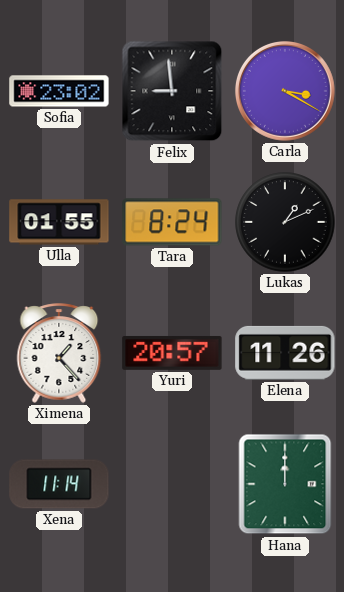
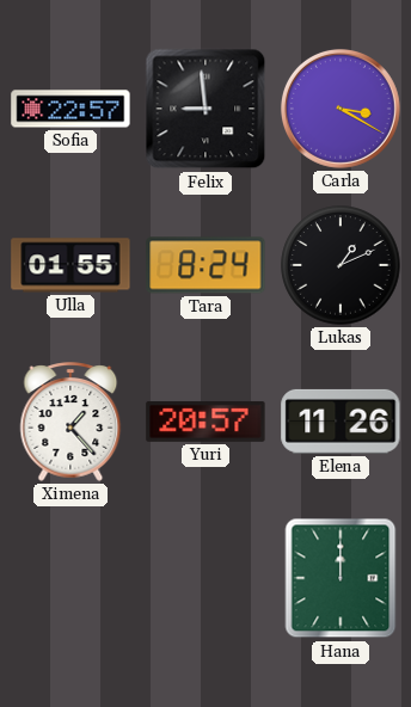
Sofia: 23:02 -> 22:57
Xena: 11:14 -> none
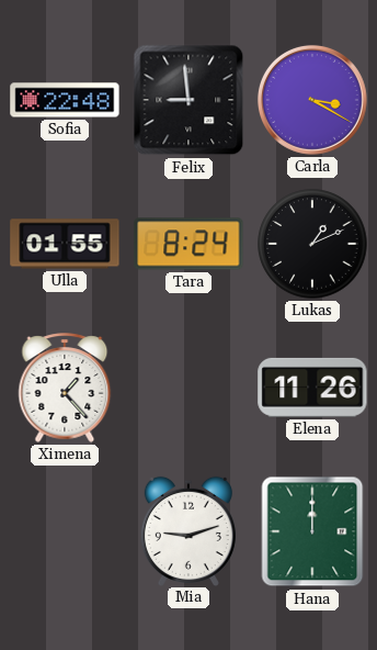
Sofia: 22:57 -> 22:48
Yuri: 20:57 -> none
Mia: none -> 9:12
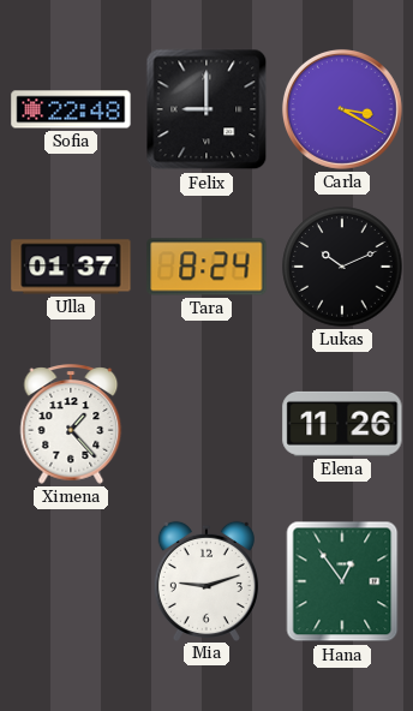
Felix: 8:59 -> 9:00
Ulla: 01:55 -> 01:37
Lukas: 1:11 -> 10:11
Hana: 12:00 -> 12:54
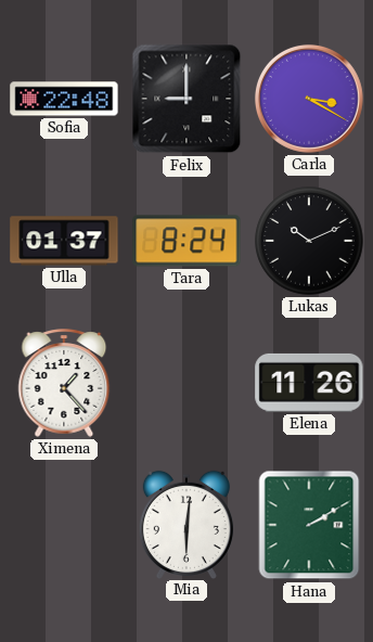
Mia: 9:12 -> 6:01
Hana: 12:54 -> 2:10
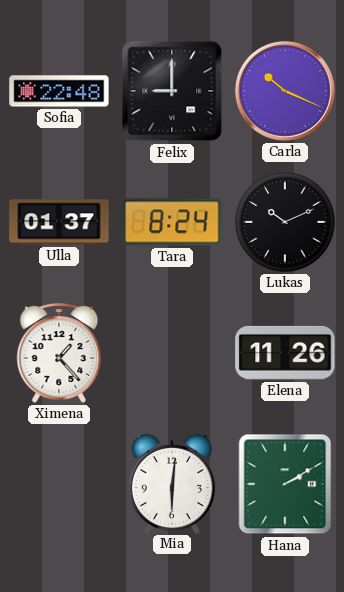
Carla: 3:20 -> 10:19
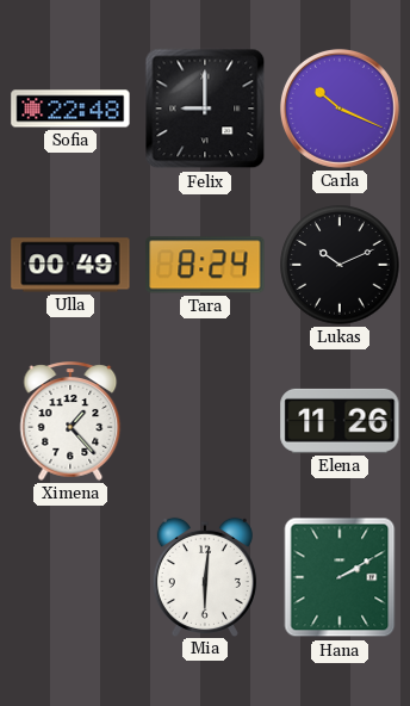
Ulla: 01:37 -> 00:49
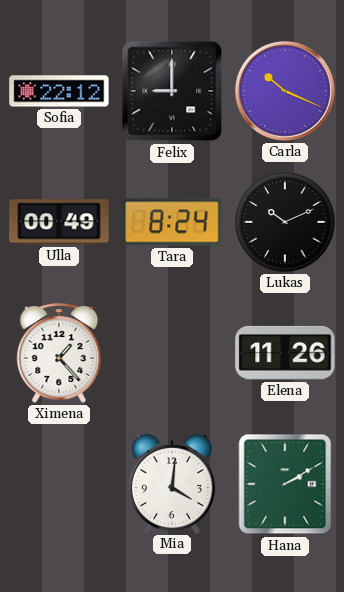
Sofia: 22:48 -> 22:12
Mia: 6:01 -> 4:01
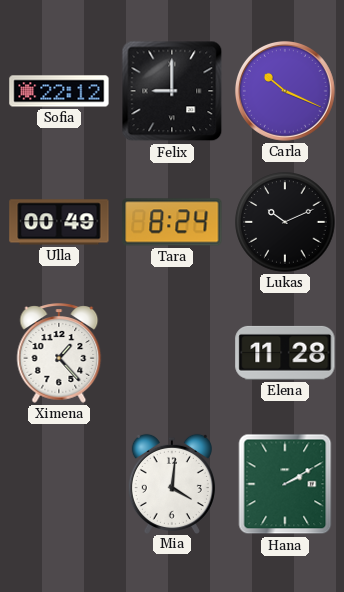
Elena: 11:26 -> 11:28
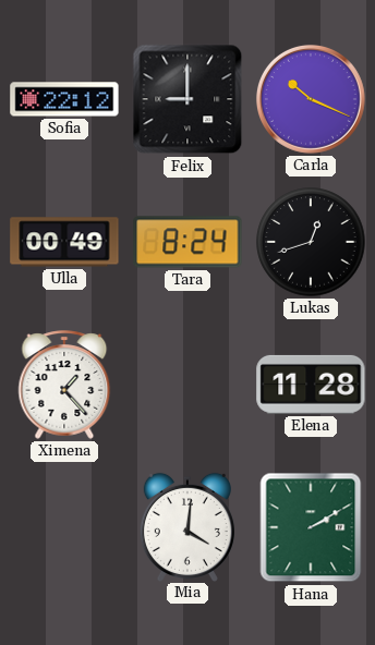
Lukas: 10:11 -> 12:42
